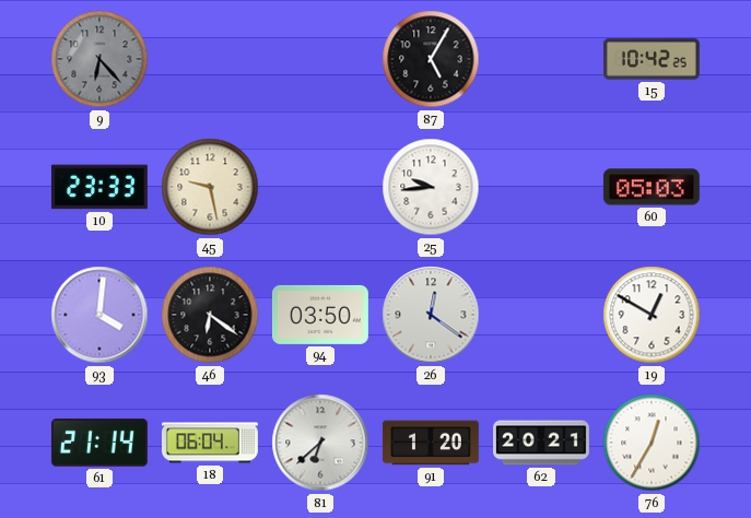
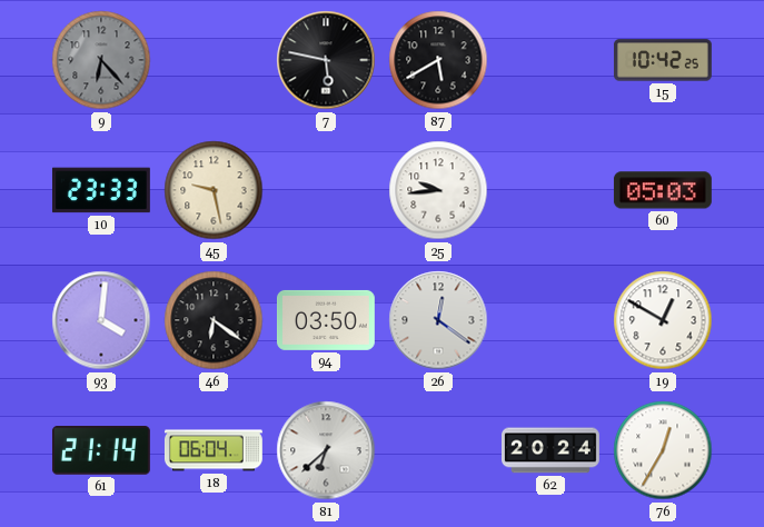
7: none -> 5:47
87: 5:05 -> 5:40
91: 1:20 -> none
62: 20:21 -> 20:24
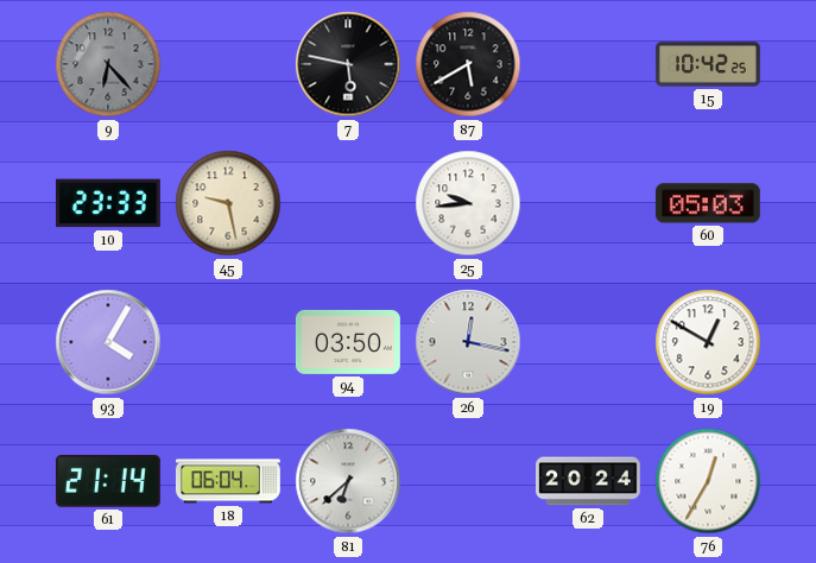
93: 4:01 -> 4:05
46: 6:21 -> none
26: 12:21 -> 12:17
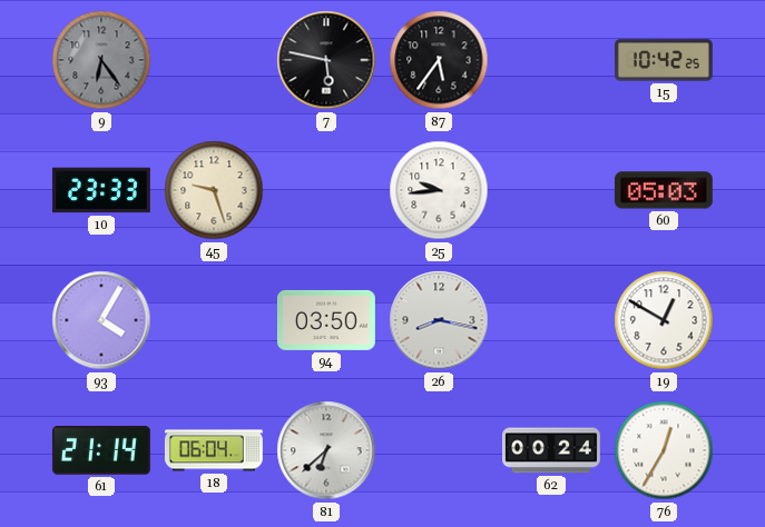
9: 6:23 -> 6:24
87: 5:40 -> 5:36
45: 9:28 -> 9:27
26: 12:17 -> 8:17
62: 20:24 -> 00:24
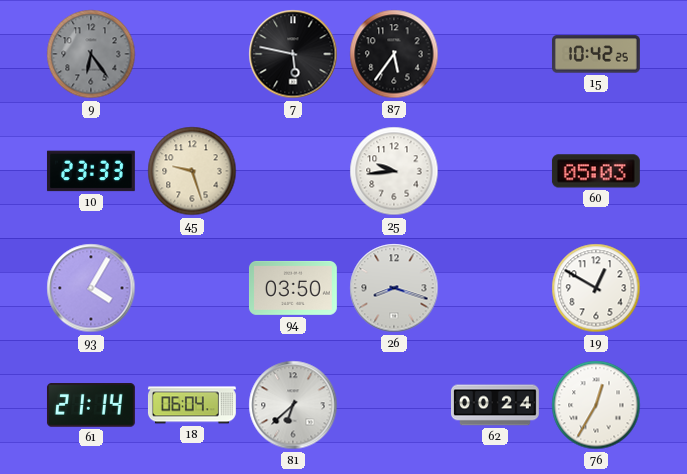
26: 8:17 -> 8:18
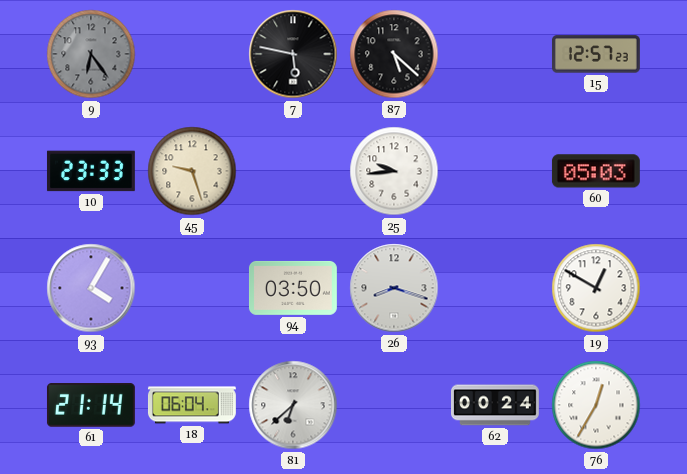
87: 5:36 -> 5:22
15: 10:42 -> 12:57
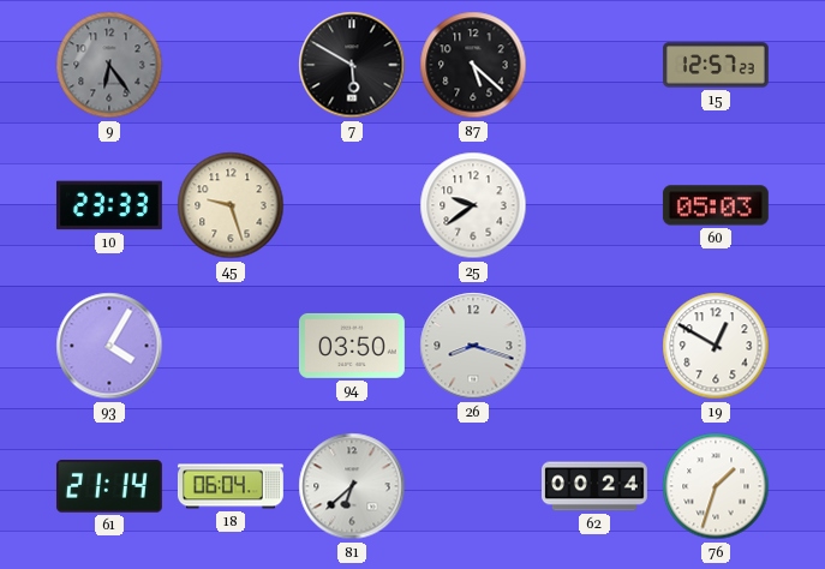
7: 5:47 -> 5:50
25: 9:44 -> 9:39
76: 12:35 -> 1:33
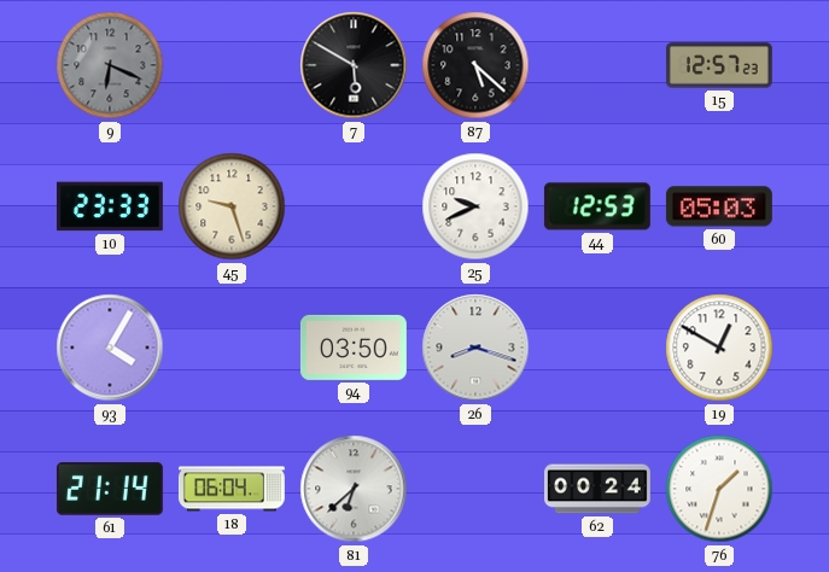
9: 6:24 -> 6:19
25: 9:39 -> 9:41
44: none -> 12:53
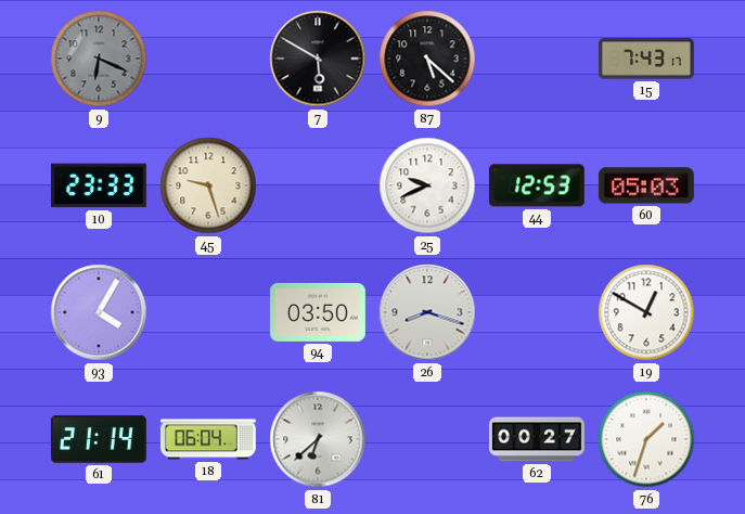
15: 12:57 -> 7:43
62: 00:24 -> 00:27
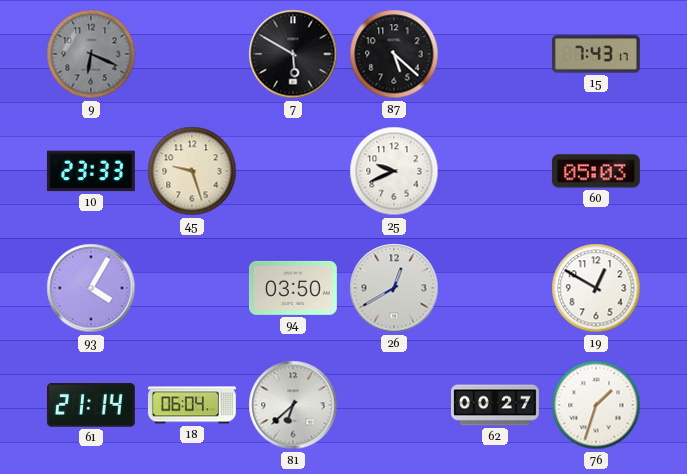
44: 12:53 -> none
26: 8:18 -> 12:40
